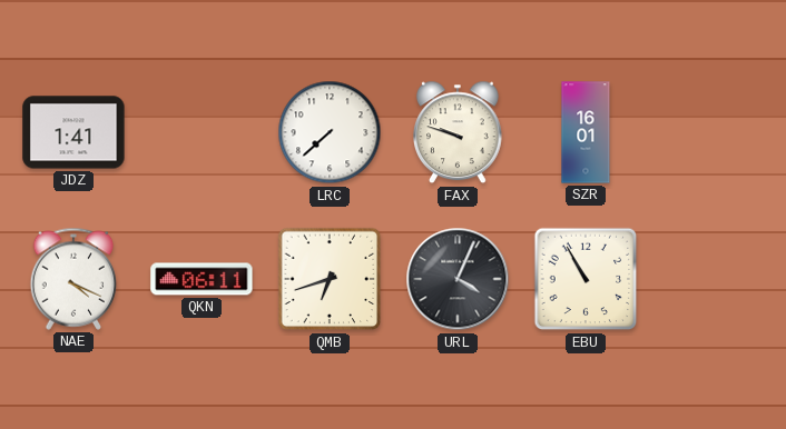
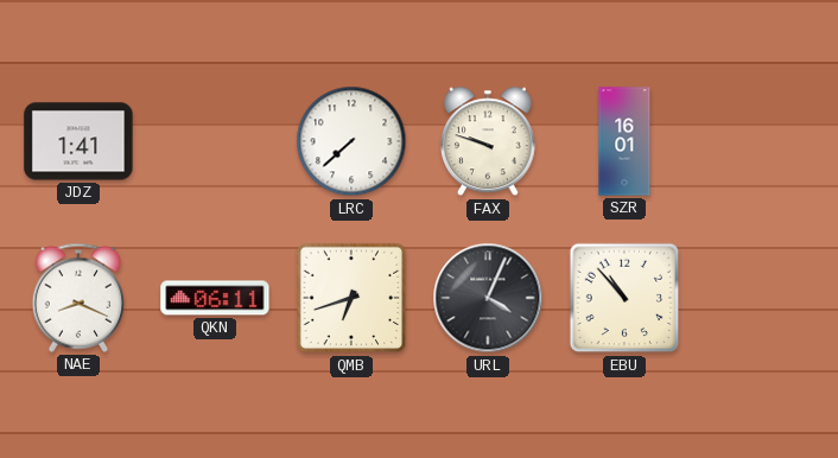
NAE: 4:19 -> 8:19
EBU: 10:55 -> 10:53
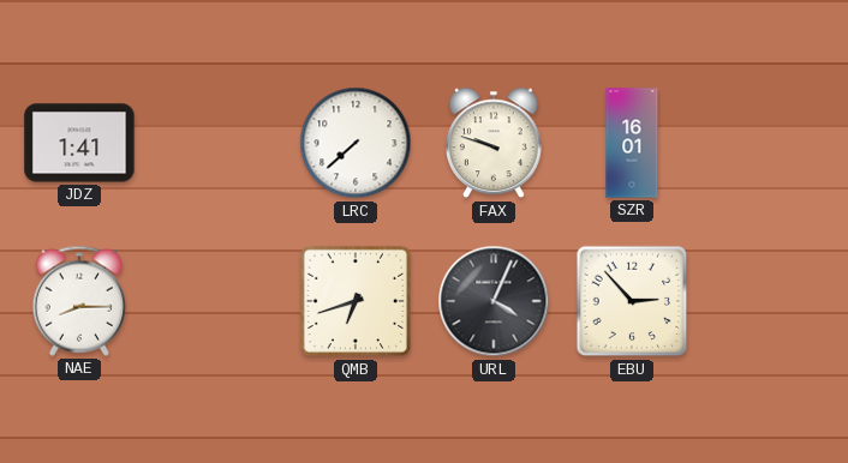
NAE: 8:19 -> 8:15
QKN: 06:11 -> none
EBU: 10:53 -> 2:53
